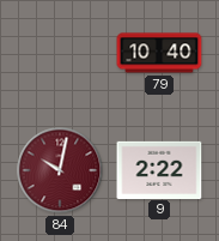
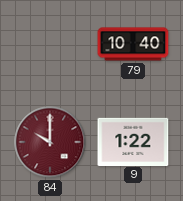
84: 10:02 -> 10:00
9: 2:22 -> 1:22
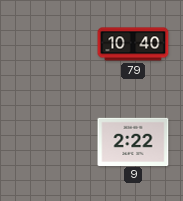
84: 10:00 -> none
9: 1:22 -> 2:22
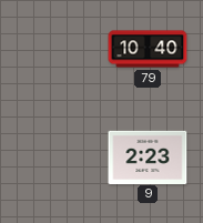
9: 2:22 -> 2:23
